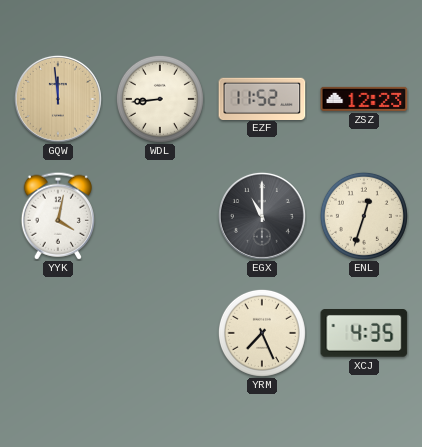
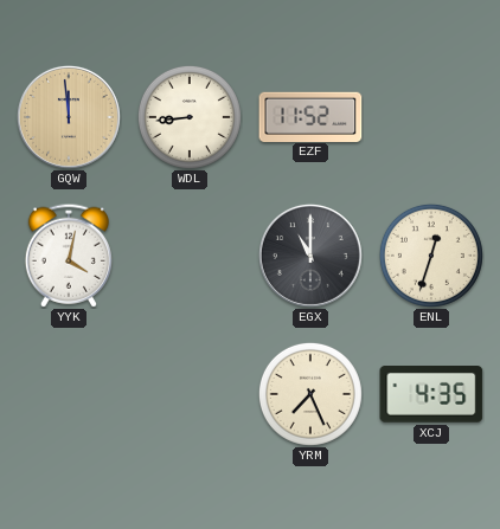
ZSZ: 12:23 -> none
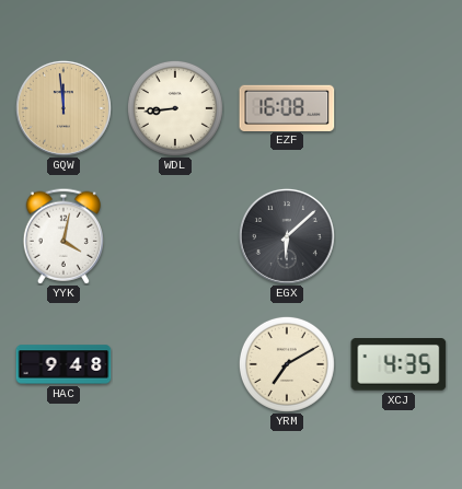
EZF: 11:52 -> 16:08
EGX: 11:00 -> 6:08
ENL: 12:33 -> none
HAC: none -> 9:48
YRM: 7:26 -> 7:10
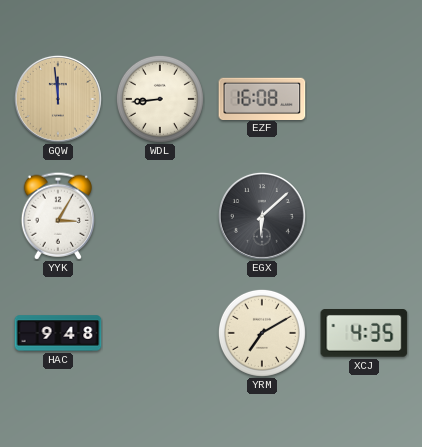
YYK: 4:02 -> 3:05
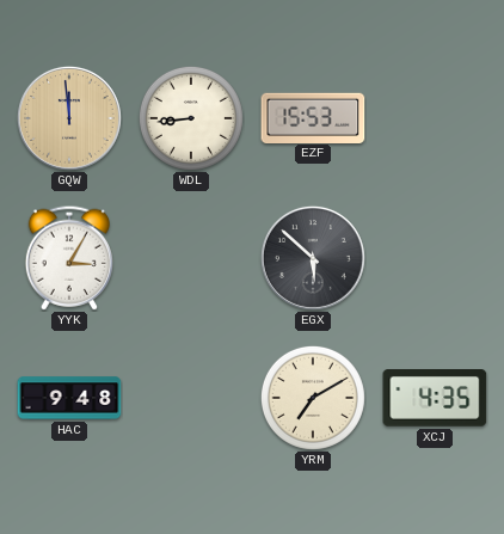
EZF: 16:08 -> 15:53
EGX: 6:08 -> 5:52
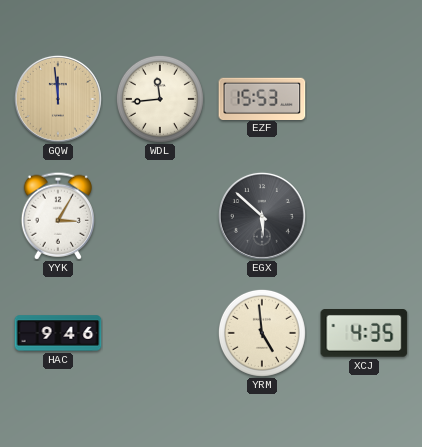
WDL: 8:44 -> 11:44
HAC: 9:48 -> 9:46
YRM: 7:10 -> 4:59
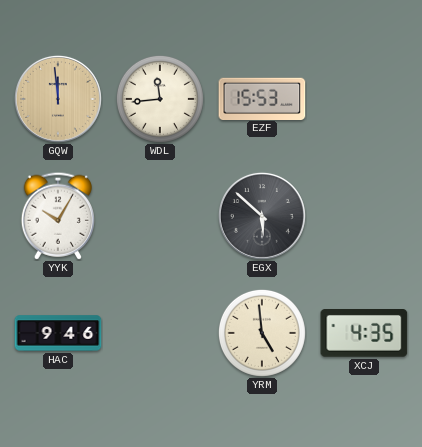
YYK: 3:05 -> 10:05
